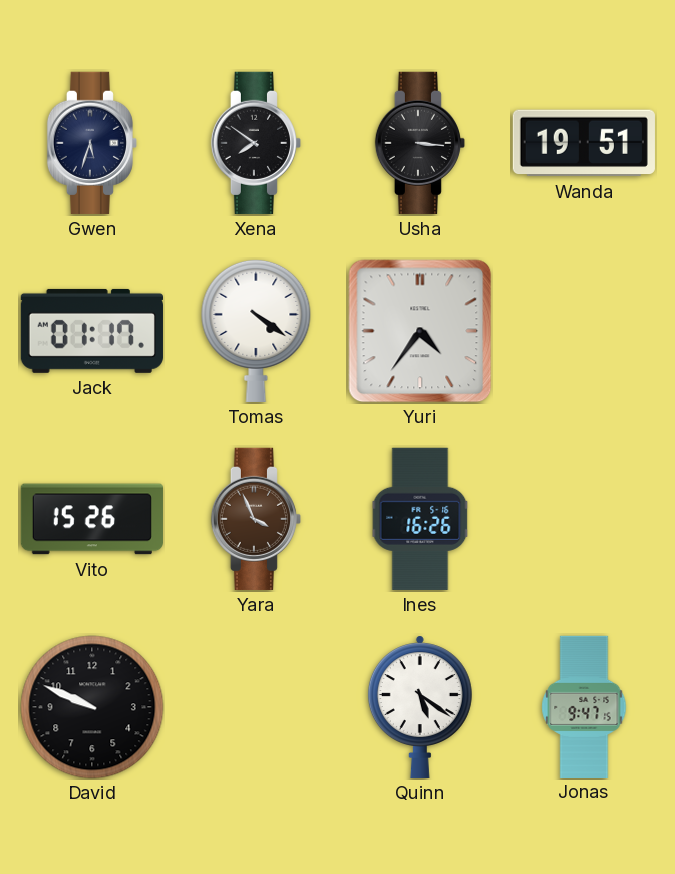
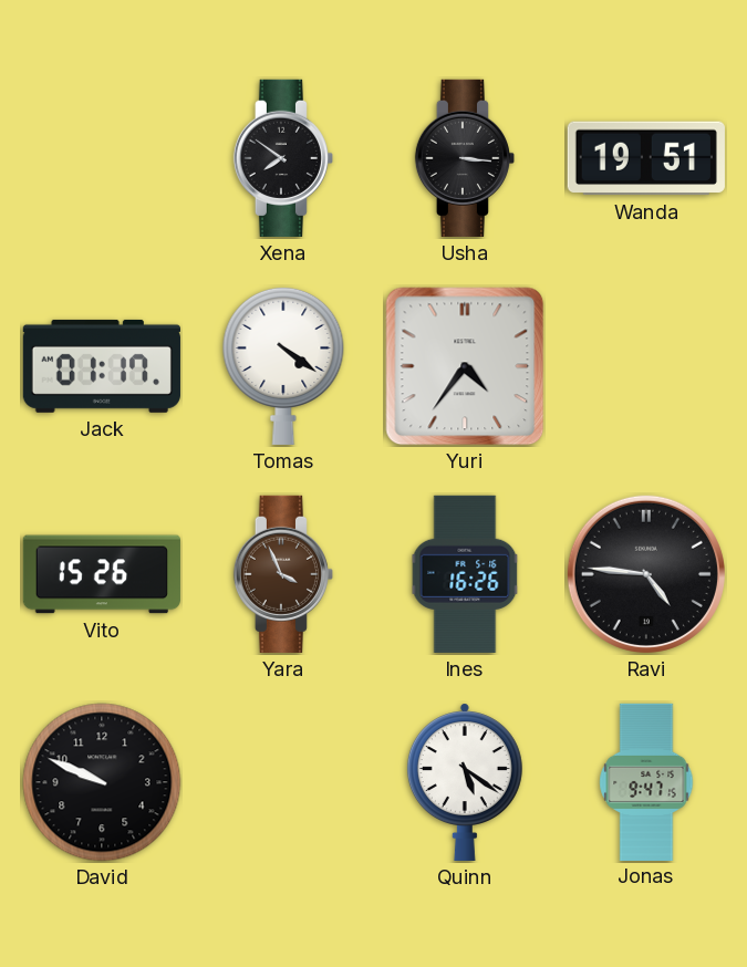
Gwen: 5:33 -> none
Ravi: none -> 4:46
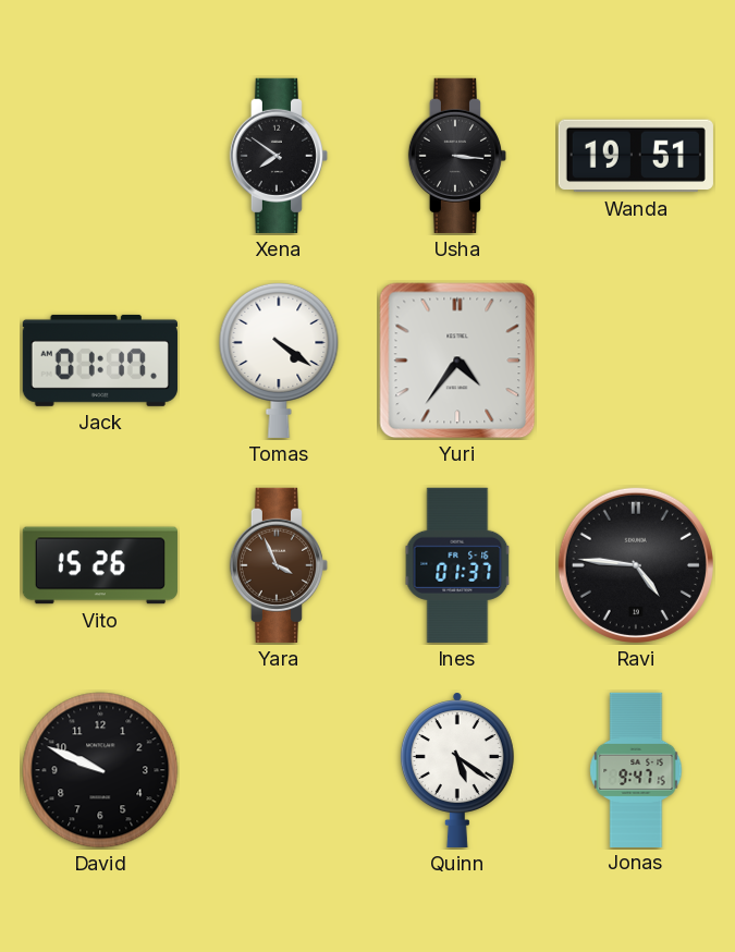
Ines: 16:26 -> 01:37
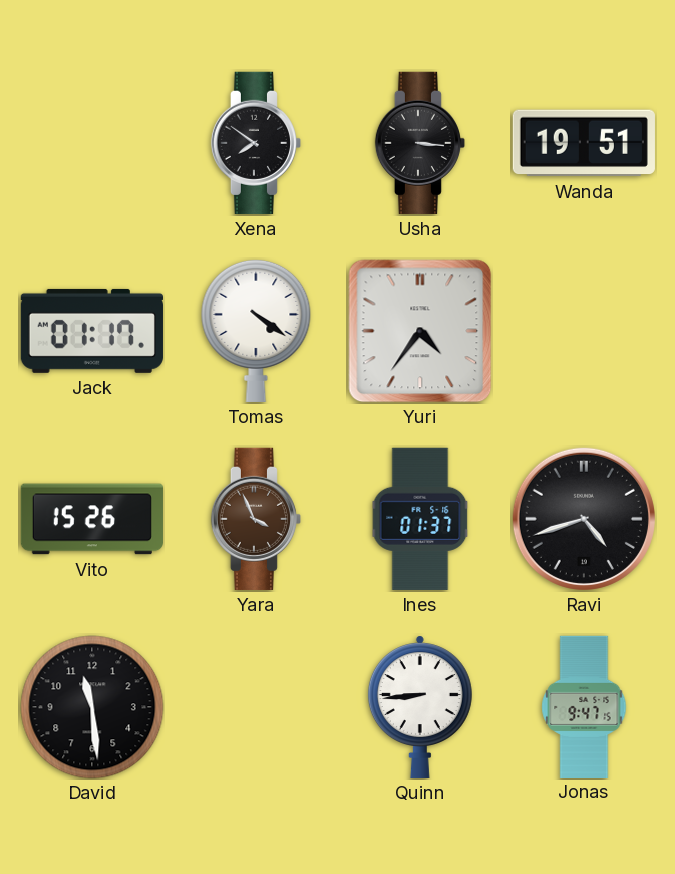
Ravi: 4:46 -> 4:42
David: 9:49 -> 11:29
Quinn: 5:21 -> 8:44
